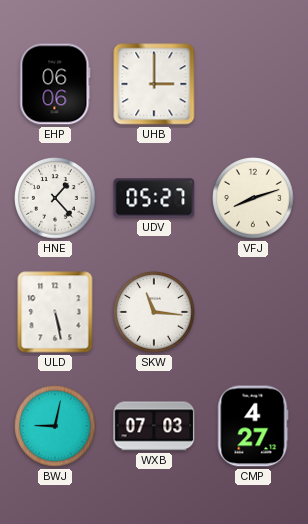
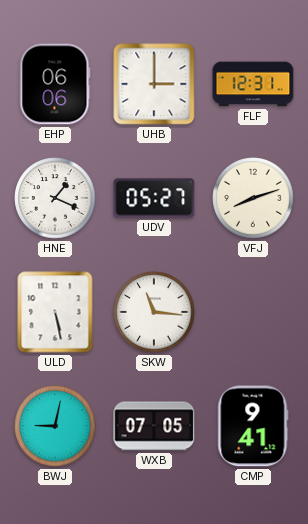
FLF: none -> 12:31
HNE: 1:23 -> 1:19
WXB: 07:03 -> 07:05
CMP: 4:27 -> 9:41
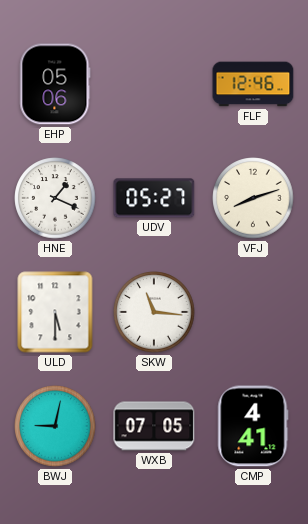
EHP: 06:06 -> 05:06
UHB: 3:00 -> none
FLF: 12:31 -> 12:46
ULD: 5:28 -> 5:30
CMP: 9:41 -> 4:41
